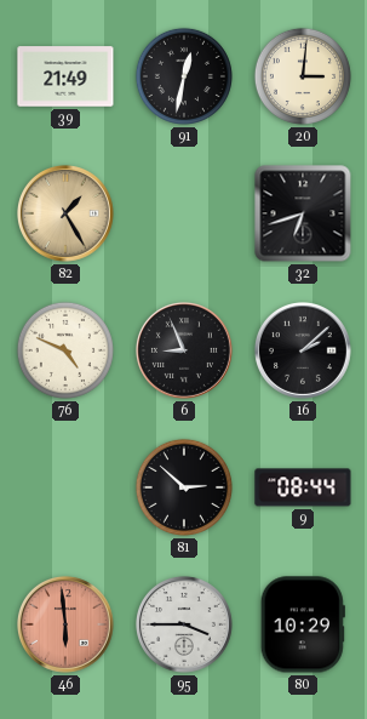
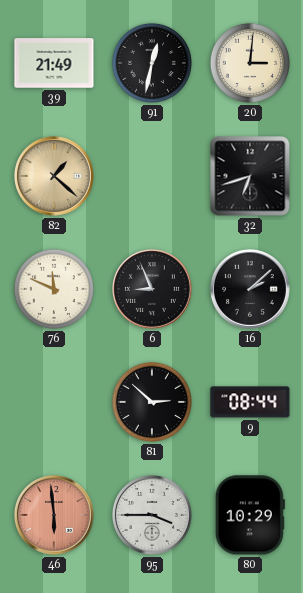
82: 1:25 -> 1:22
76: 4:49 -> 11:49
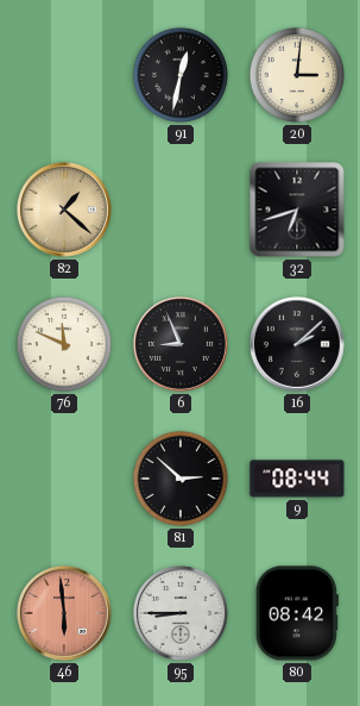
39: 21:49 -> none
95: 3:45 -> 8:45
80: 10:29 -> 08:42
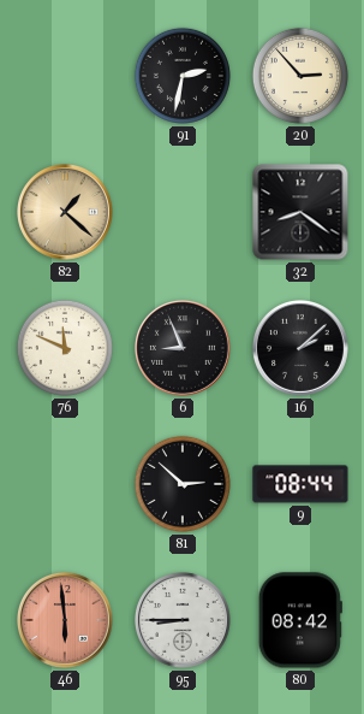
91: 12:32 -> 2:32
20: 3:01 -> 2:53
32: 6:42 -> 8:21
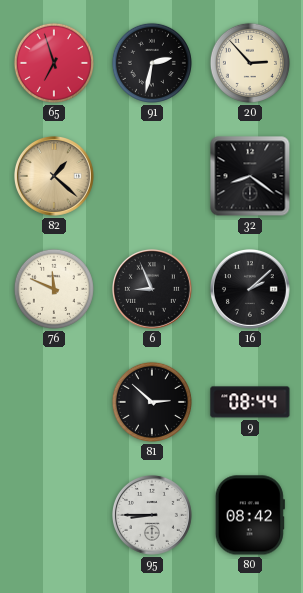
65: none -> 6:57
46: 5:59 -> none
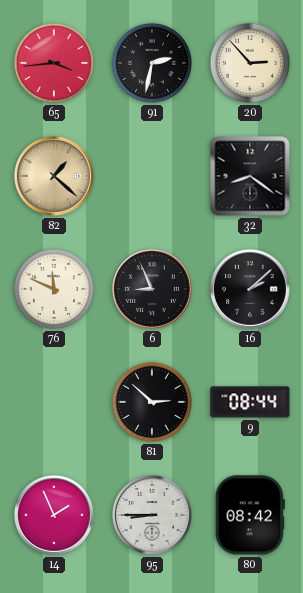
65: 6:57 -> 3:44
14: none -> 1:56
